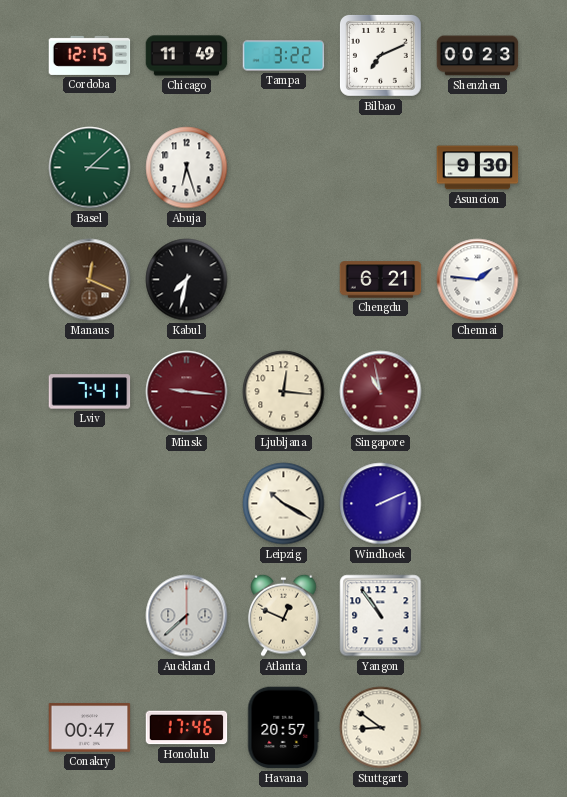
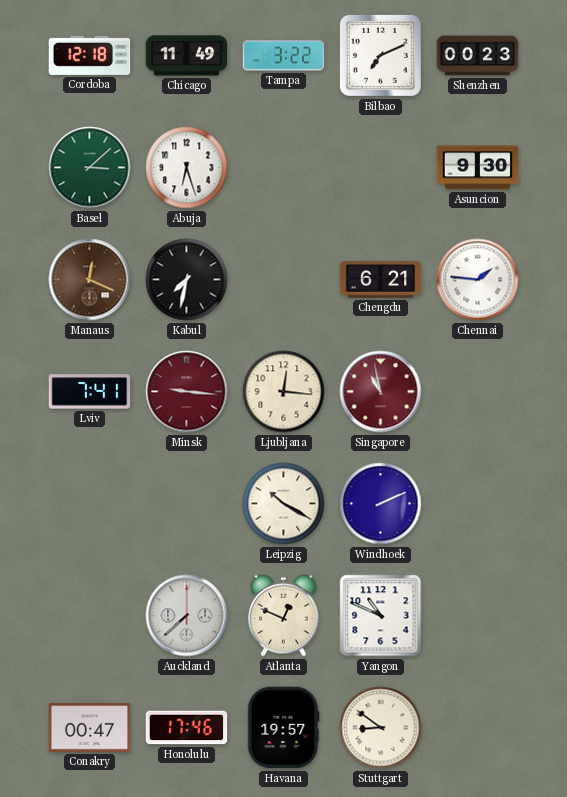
Cordoba: 12:15 -> 12:18
Yangon: 10:54 -> 10:49
Havana: 20:57 -> 19:57
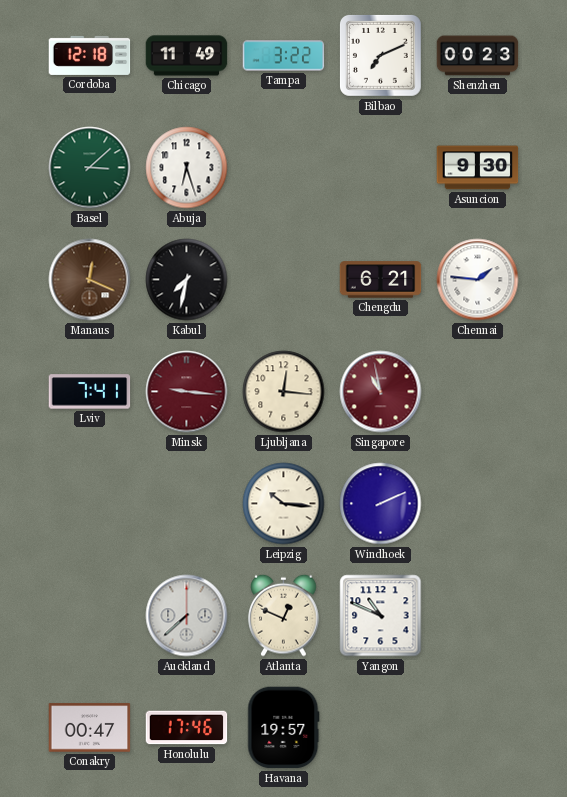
Leipzig: 10:20 -> 10:16
Stuttgart: 8:51 -> none
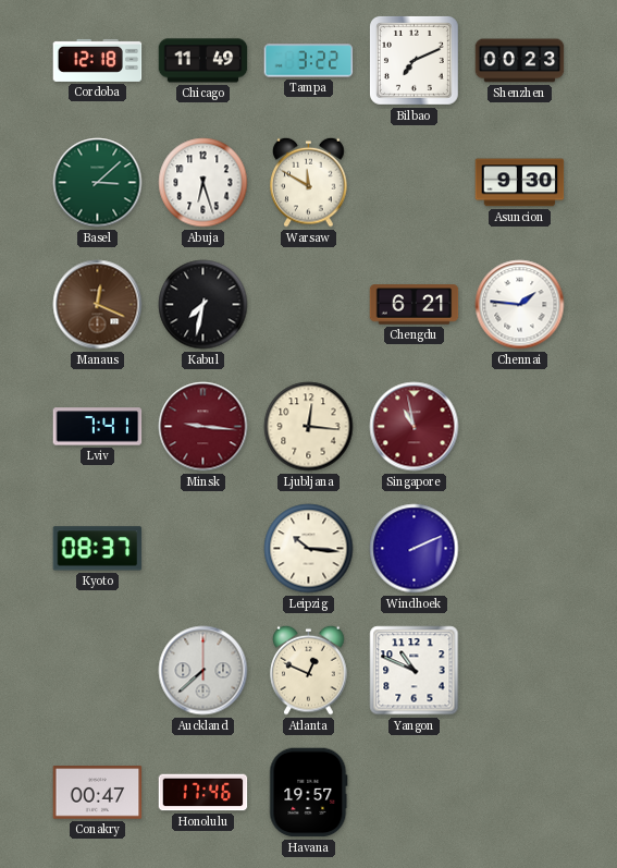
Warsaw: none -> 11:50
Kyoto: none -> 08:37
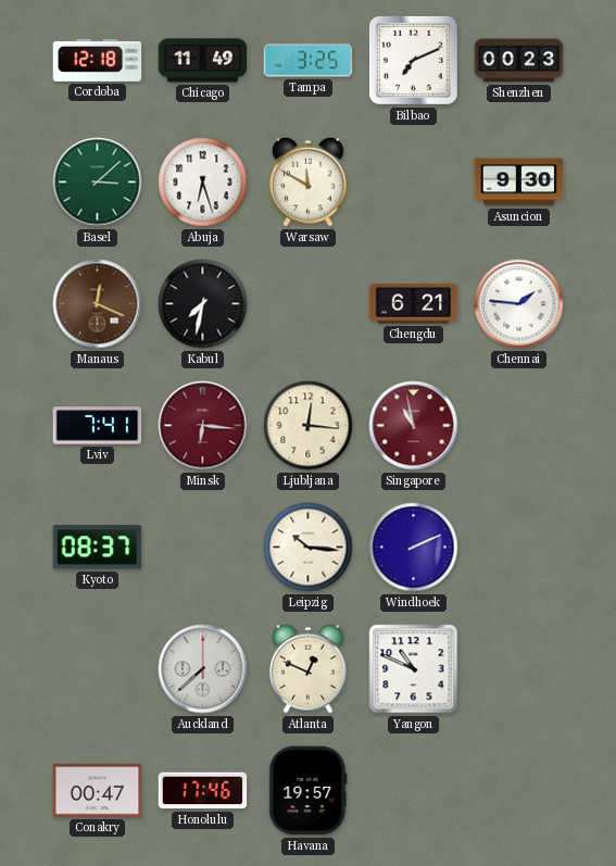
Tampa: 3:22 -> 3:25
Minsk: 9:16 -> 6:16
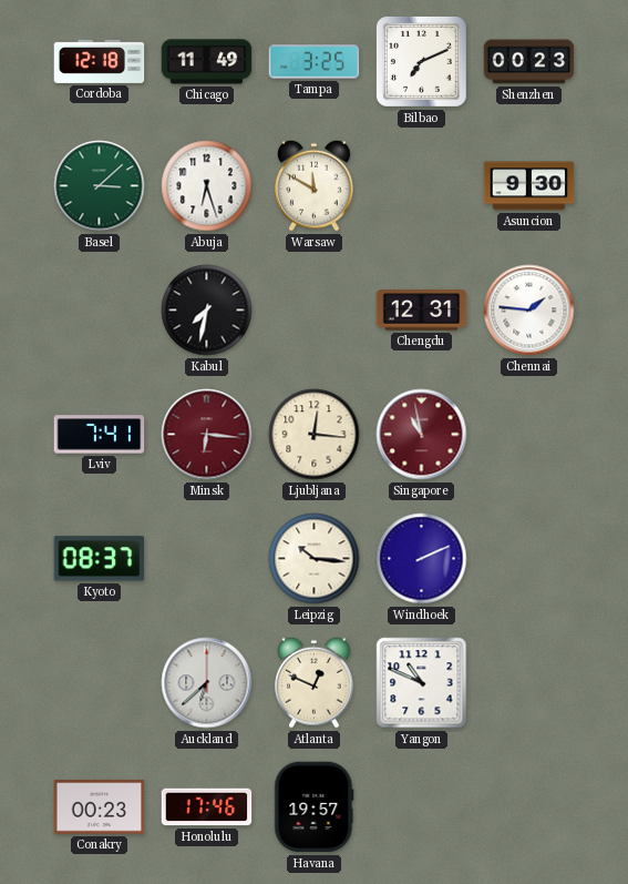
Manaus: 12:19 -> none
Chengdu: 6:21 -> 12:31
Auckland: 7:38 -> 6:38
Conakry: 00:47 -> 00:23
